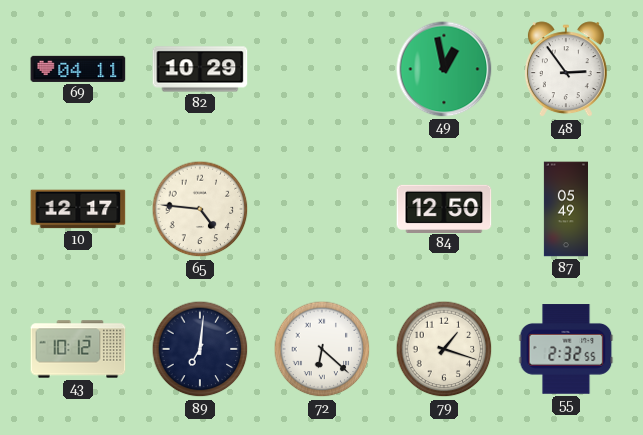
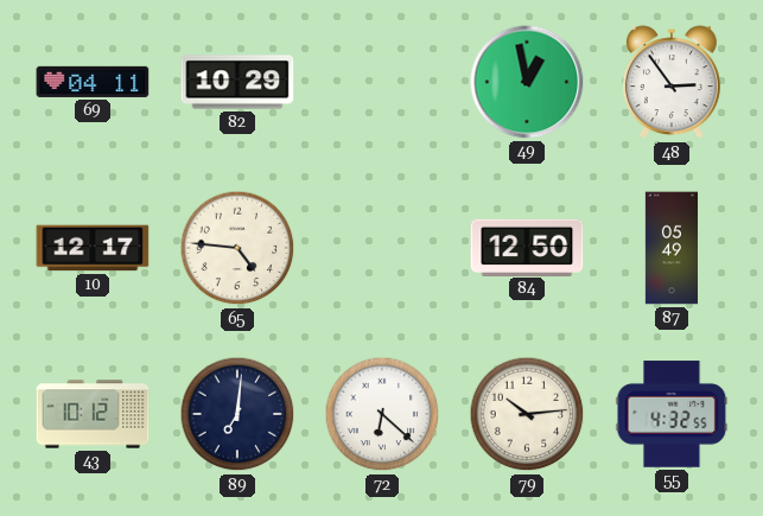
79: 1:18 -> 10:14
55: 2:32 -> 4:32
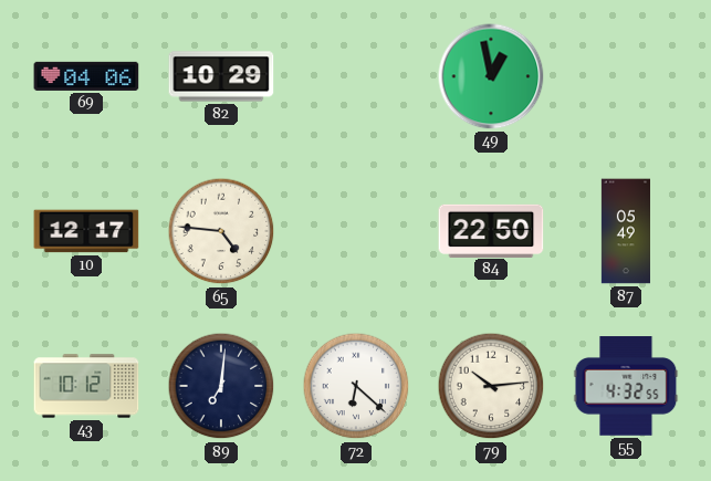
69: 04:11 -> 04:06
48: 2:54 -> none
84: 12:50 -> 22:50
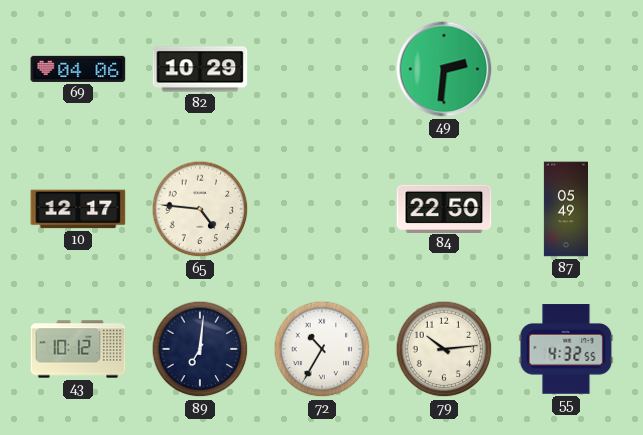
49: 12:58 -> 2:31
72: 6:22 -> 10:35
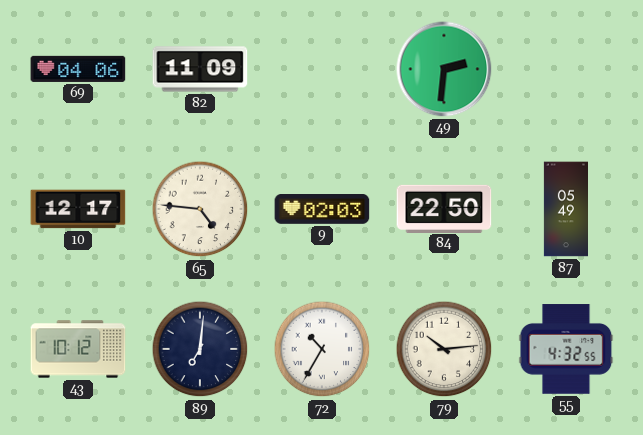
82: 10:29 -> 11:09
9: none -> 02:03
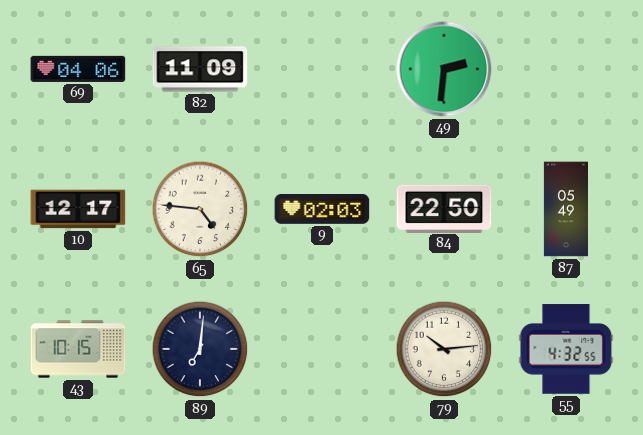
43: 10:12 -> 10:15
72: 10:35 -> none
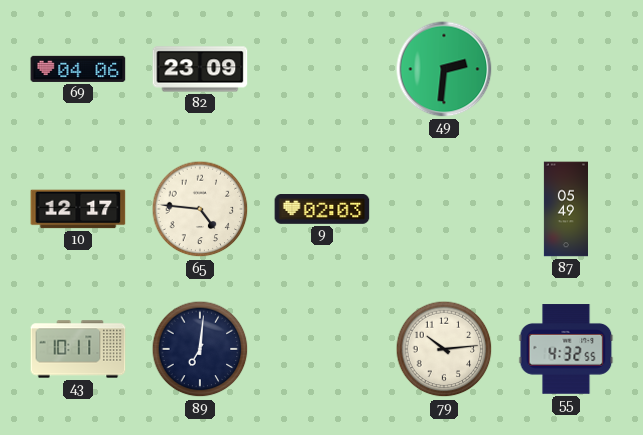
82: 11:09 -> 23:09
84: 22:50 -> none
43: 10:15 -> 10:11
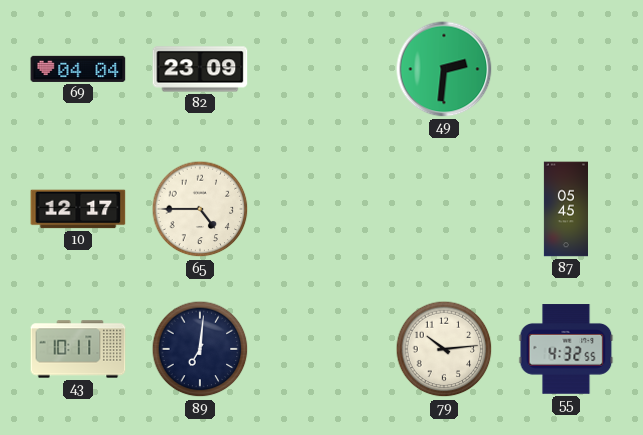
69: 04:06 -> 04:04
65: 4:46 -> 4:45
9: 02:03 -> none
87: 05:49 -> 05:45
